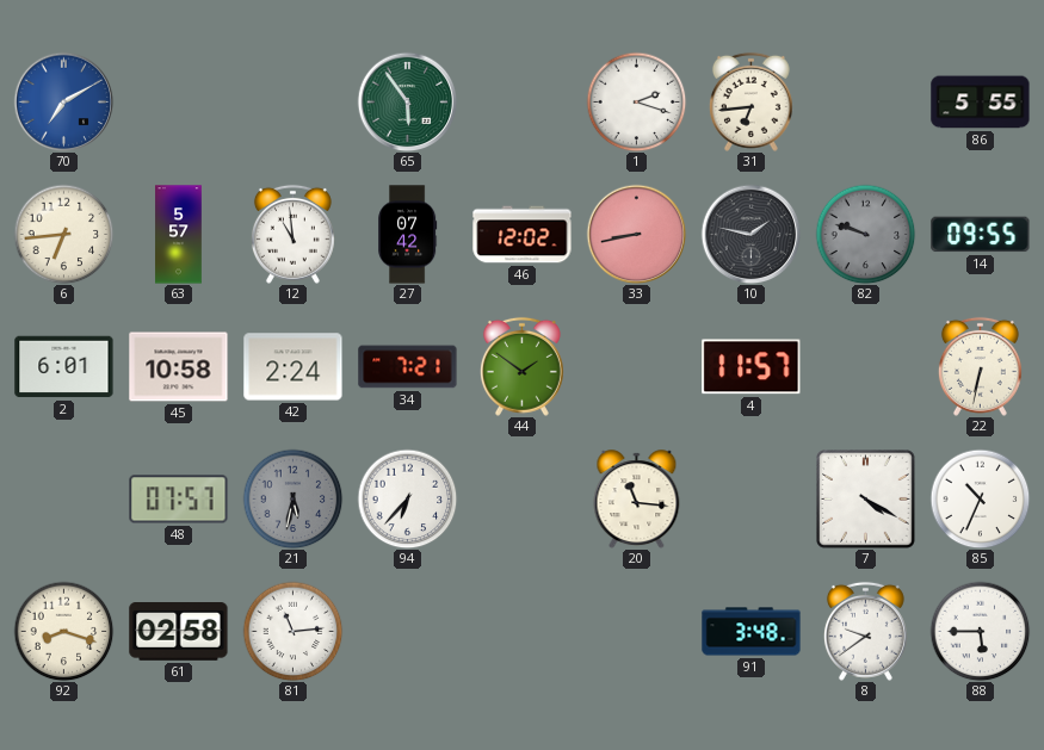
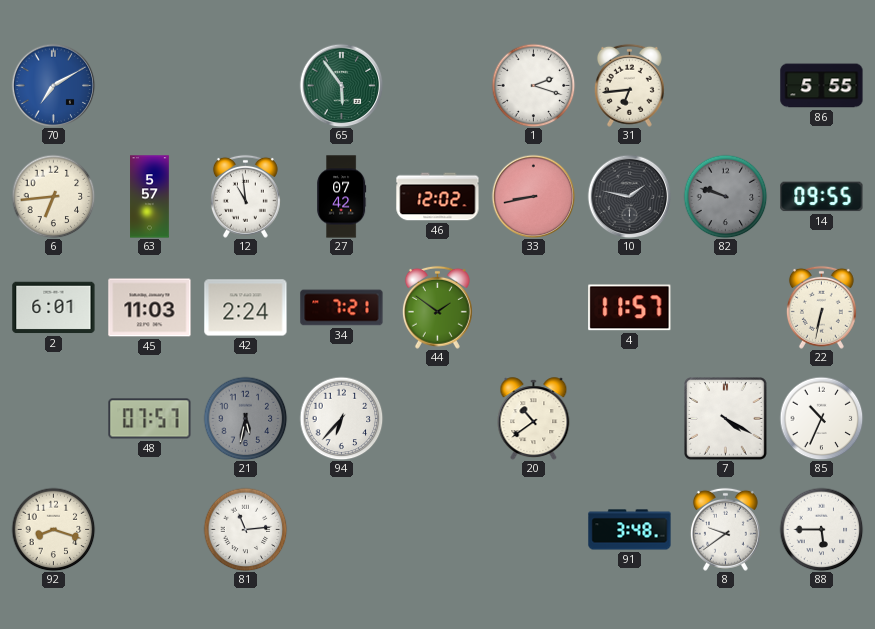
45: 10:58 -> 11:03
20: 11:16 -> 10:39
61: 02:58 -> none
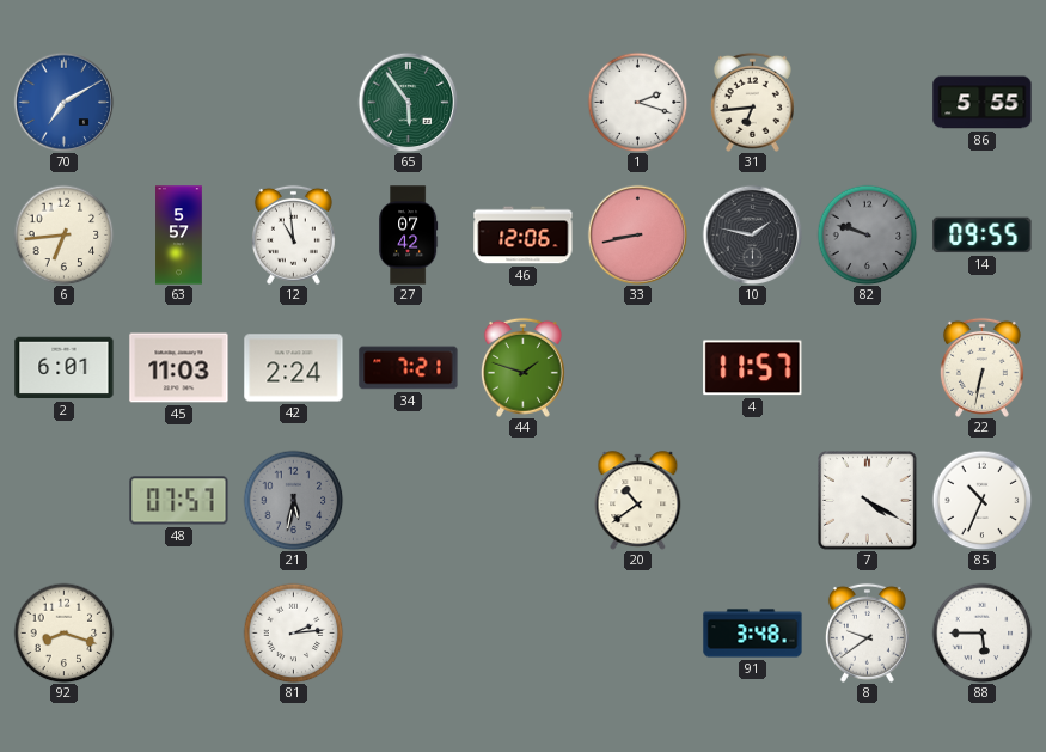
46: 12:02 -> 12:06
44: 1:51 -> 1:48
94: 6:37 -> none
81: 11:14 -> 2:14
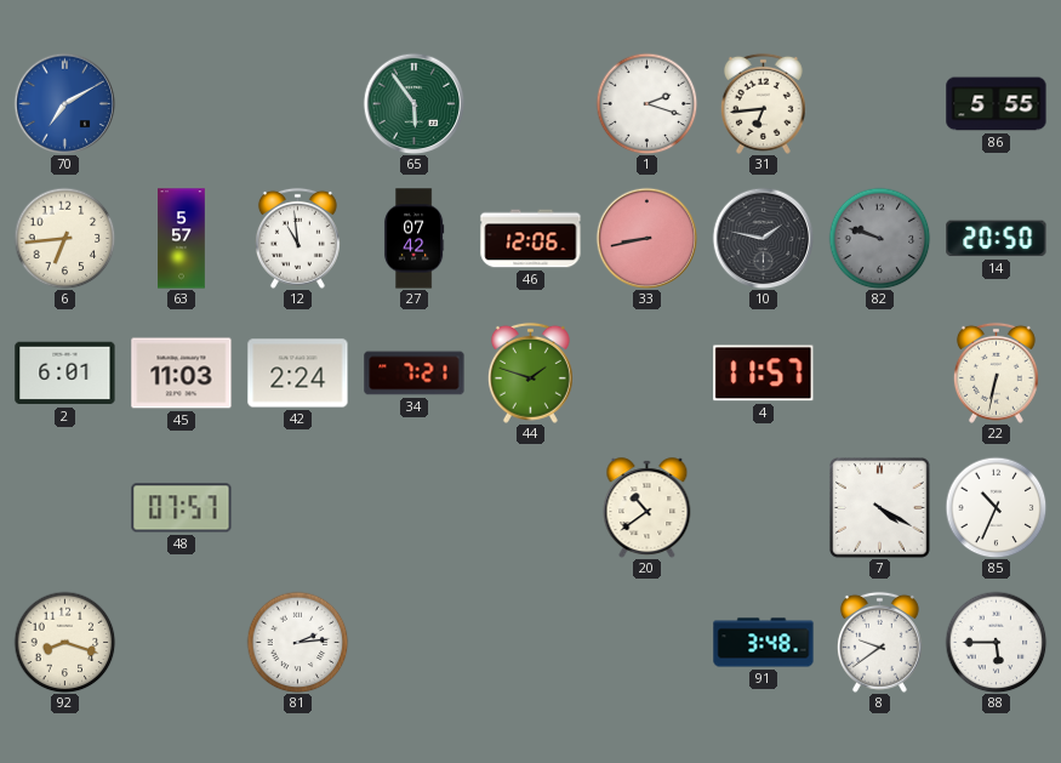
14: 09:55 -> 20:50
21: 5:32 -> none
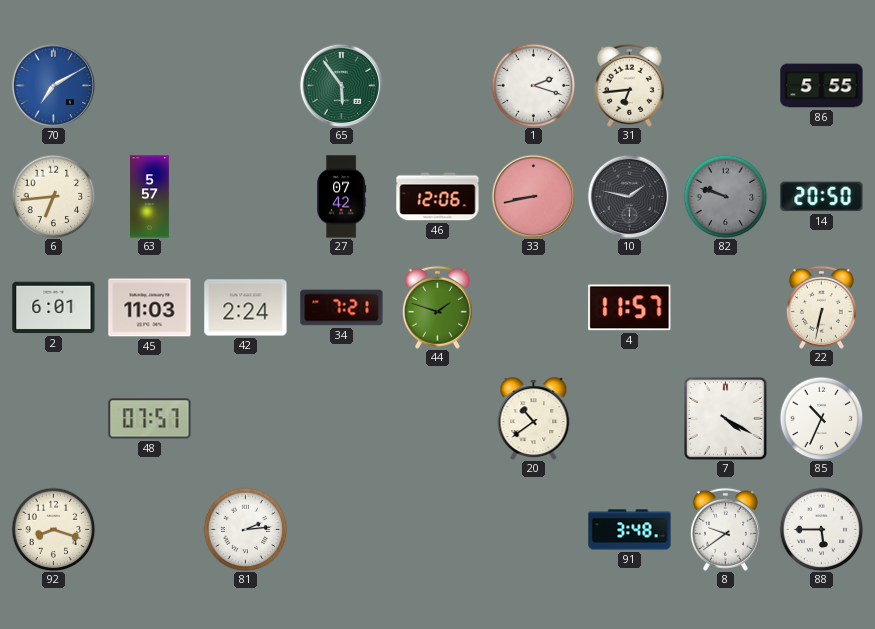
12: 10:59 -> none
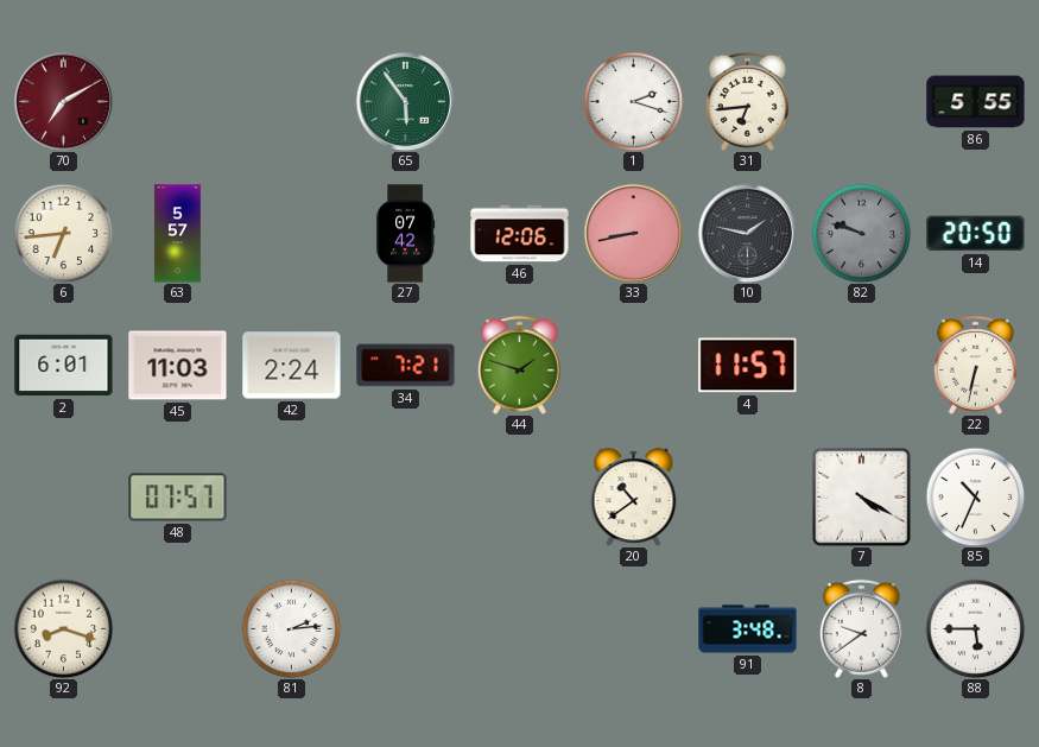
70 dial: blue -> burgundy
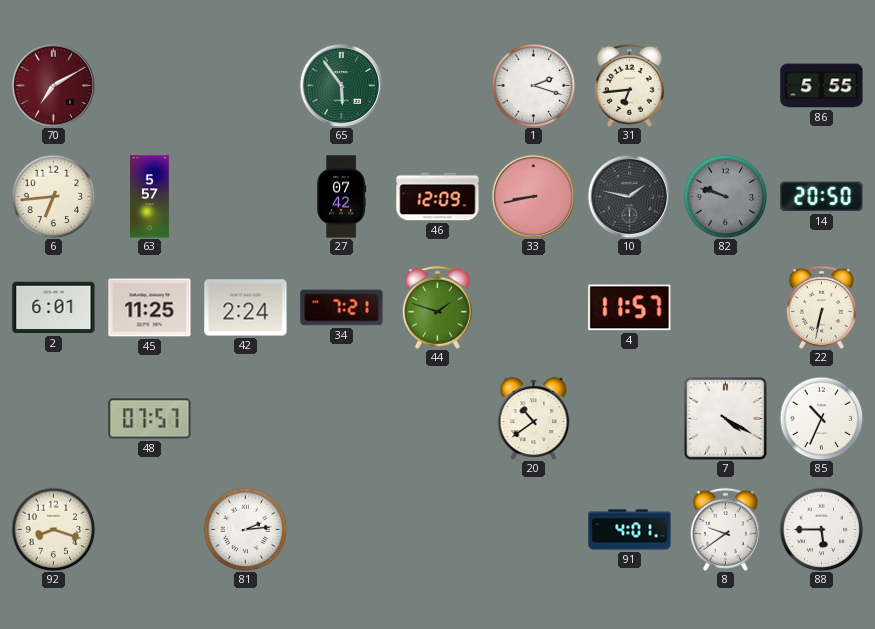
46: 12:06 -> 12:09
45: 11:03 -> 11:25
91: 3:48 -> 4:01
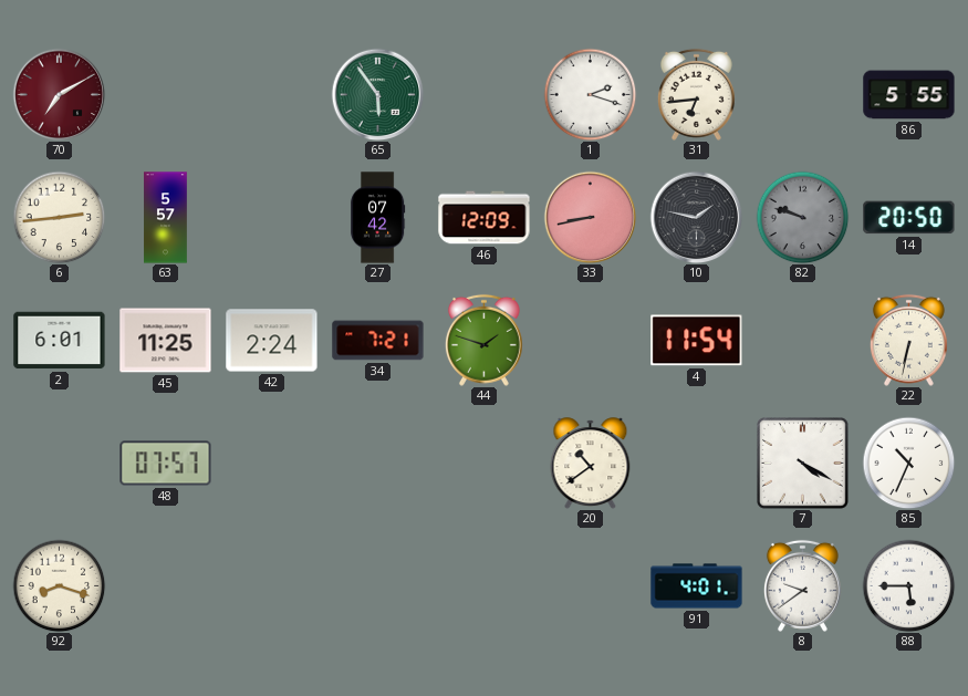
6: 6:44 -> 2:44
4: 11:57 -> 11:54
81: 2:14 -> none
